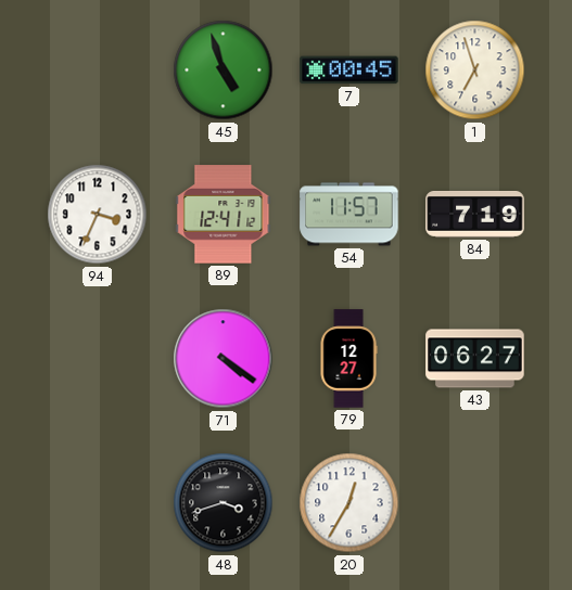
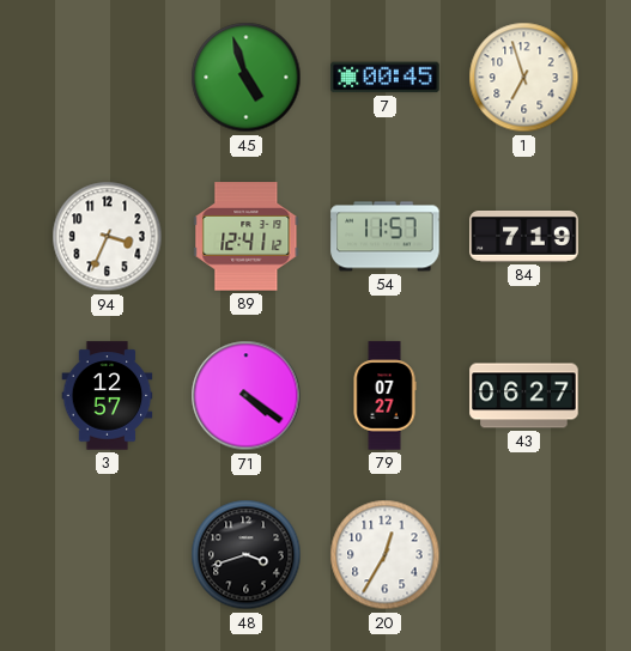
3: none -> 12:57
79: 12:27 -> 07:27
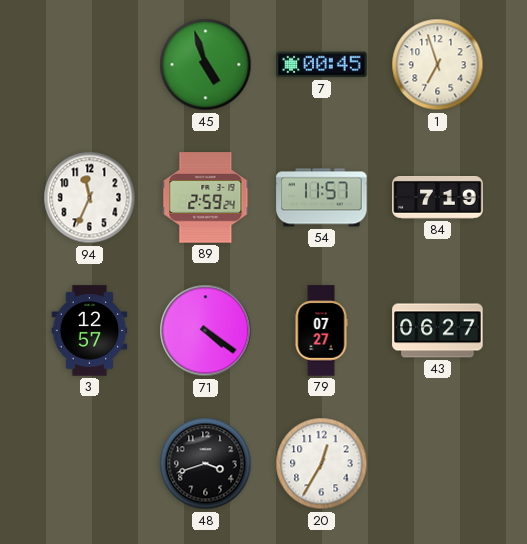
94: 3:34 -> 11:34
89: 12:41 -> 2:59
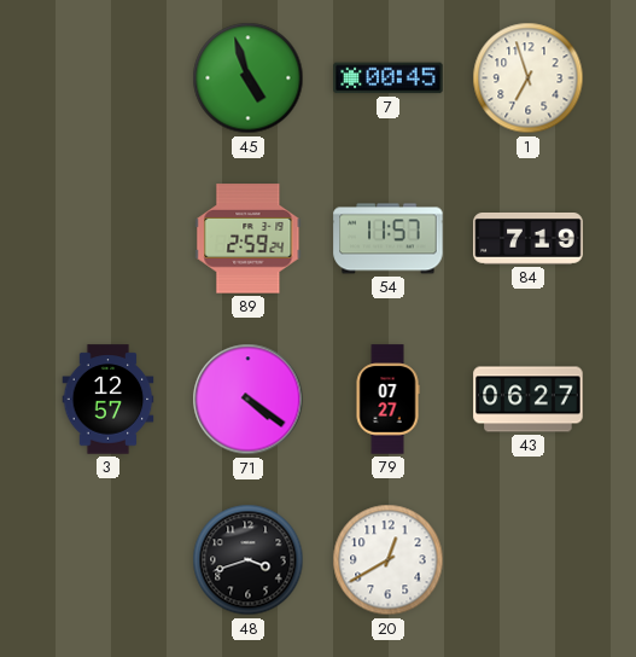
94: 11:34 -> none
20: 12:35 -> 12:40
